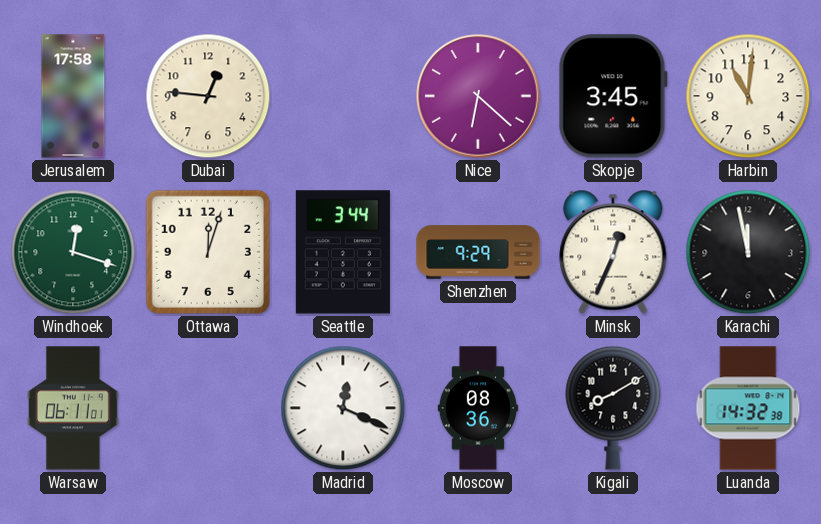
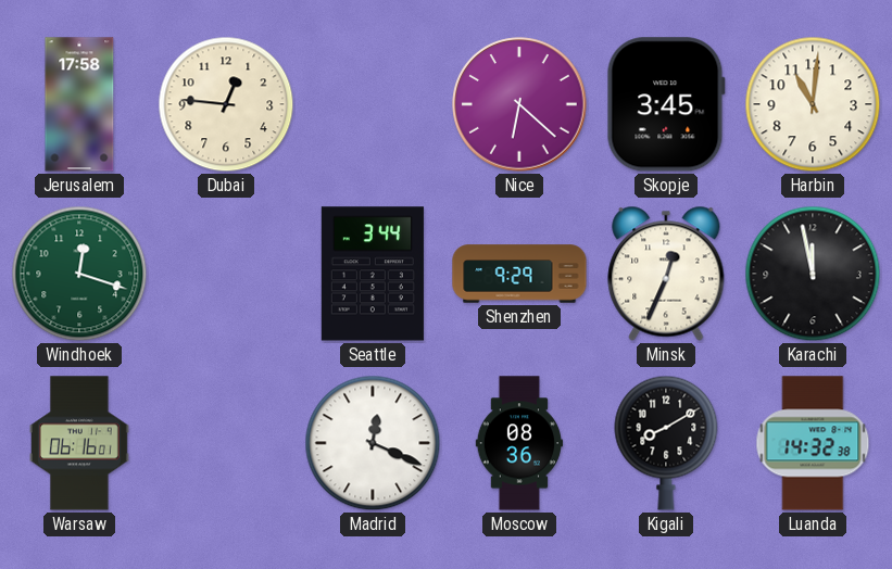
Ottawa: 12:03 -> none
Warsaw: 06:11 -> 06:16
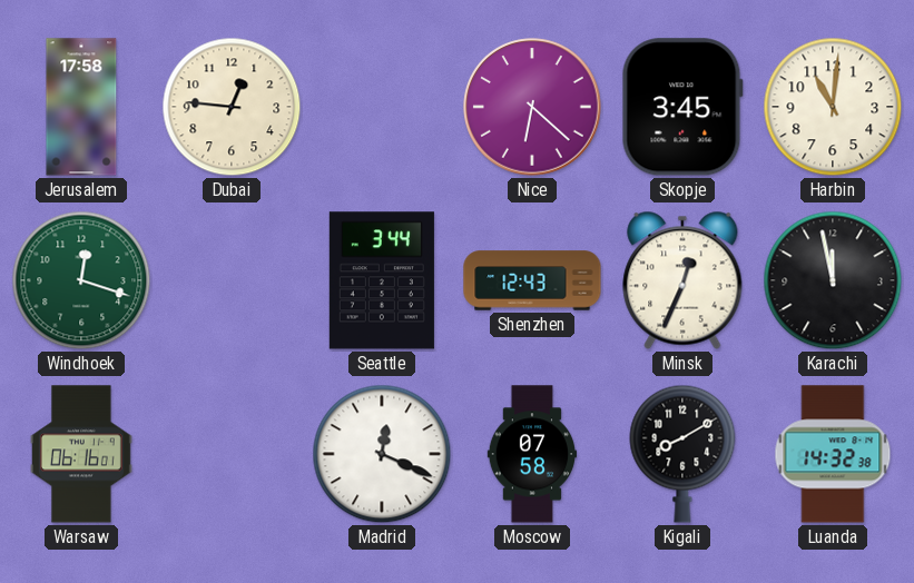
Shenzhen: 9:29 -> 12:43
Moscow: 08:36 -> 07:58
